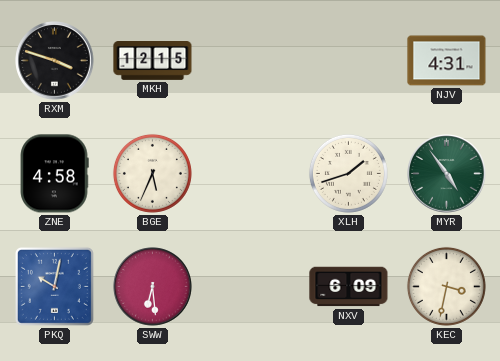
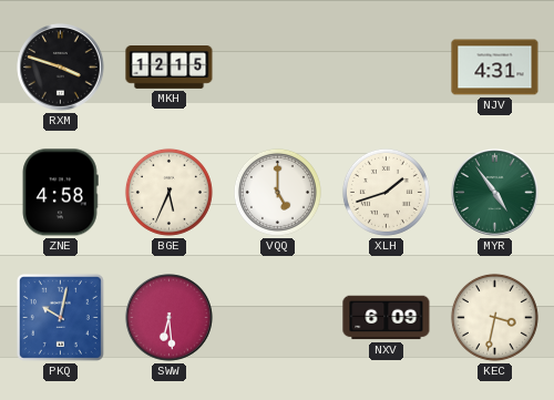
VQQ: none -> 5:00
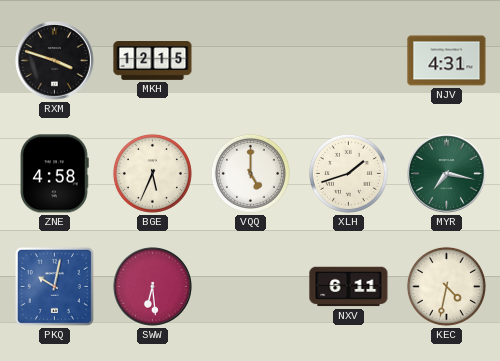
MYR: 4:54 -> 7:17
NXV: 6:09 -> 6:11
KEC: 3:32 -> 4:32
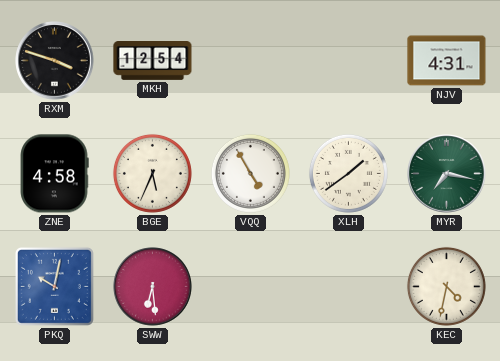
MKH: 12:15 -> 12:54
VQQ: 5:00 -> 4:55
XLH: 1:42 -> 1:39
NXV: 6:11 -> none
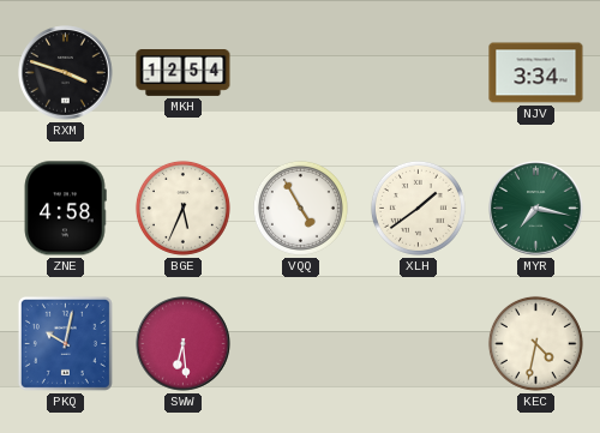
NJV: 4:31 -> 3:34
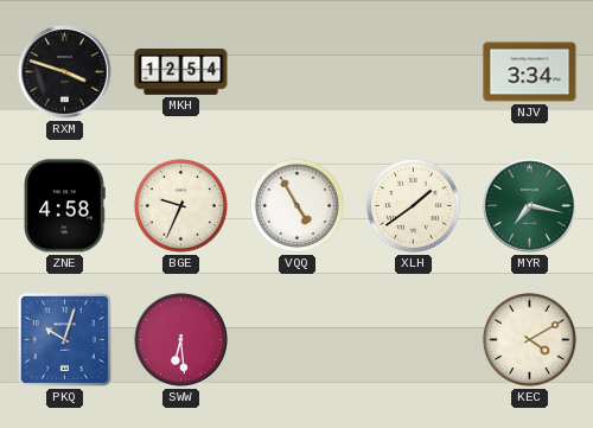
BGE: 5:34 -> 9:34
PKQ: 10:02 -> 10:03
KEC: 4:32 -> 4:10
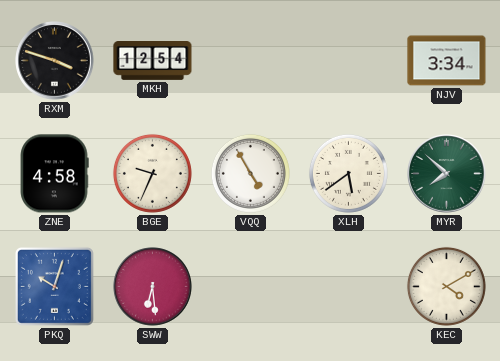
XLH: 1:39 -> 5:39
MYR: 7:17 -> 7:52
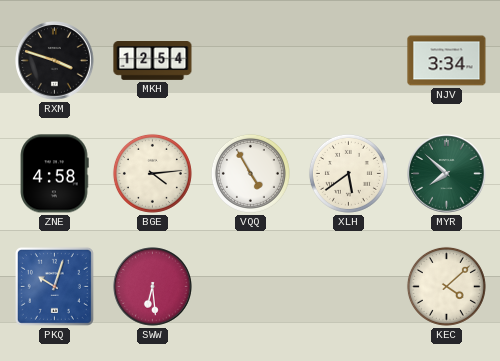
BGE: 9:34 -> 4:14
KEC: 4:10 -> 4:08
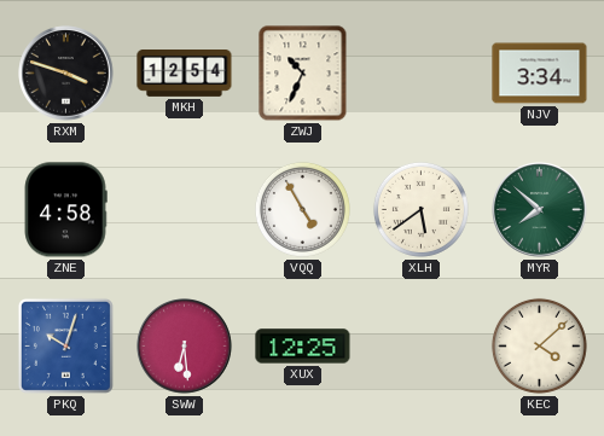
ZWJ: none -> 10:34
BGE: 4:14 -> none
XUX: none -> 12:25
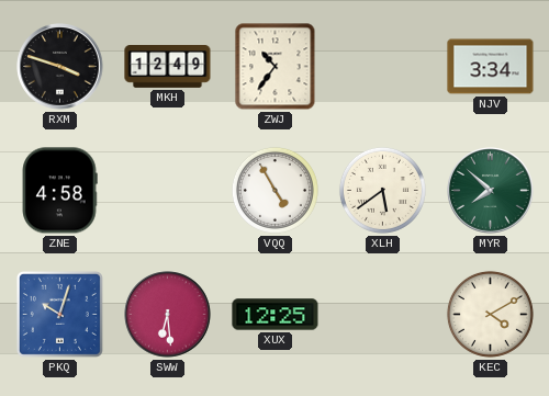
MKH: 12:54 -> 12:49
ZWJ: 10:34 -> 10:36
KEC: 4:08 -> 4:10
